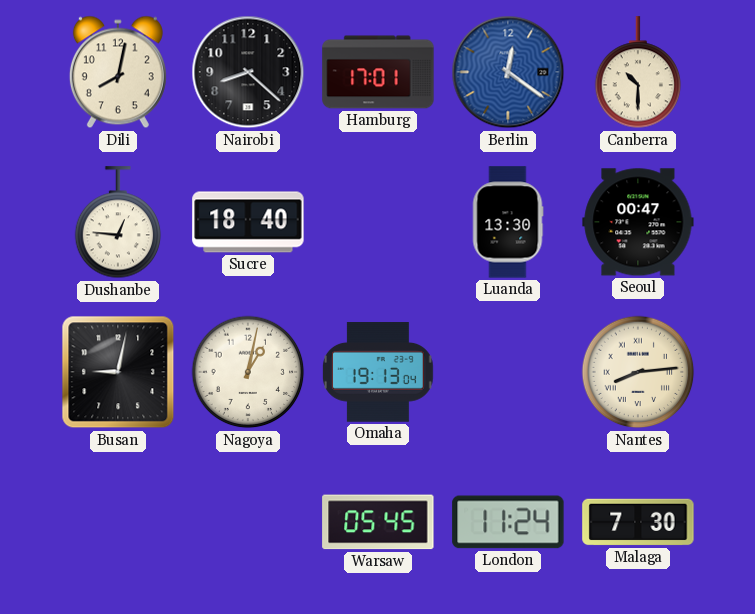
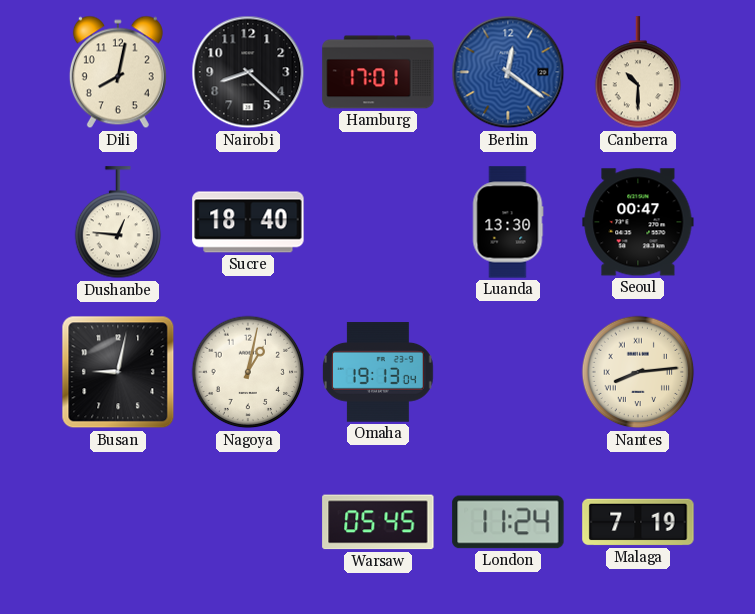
Malaga: 7:30 -> 7:19
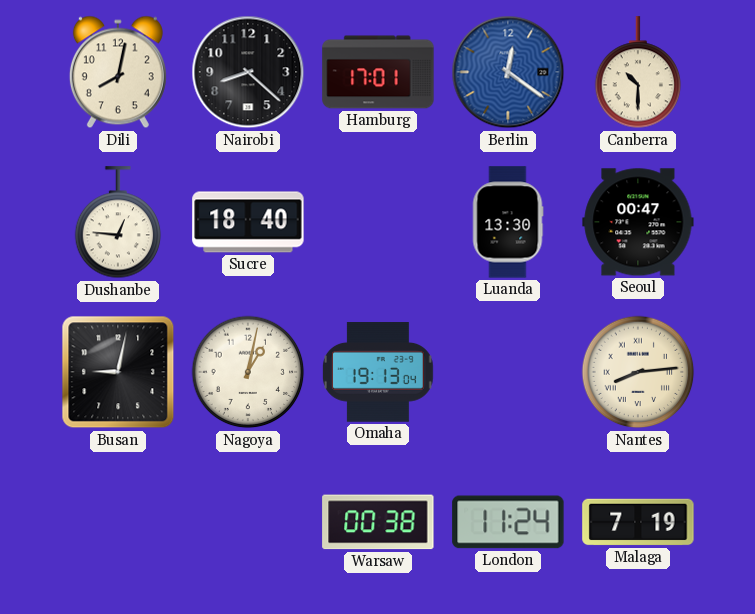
Warsaw: 05:45 -> 00:38
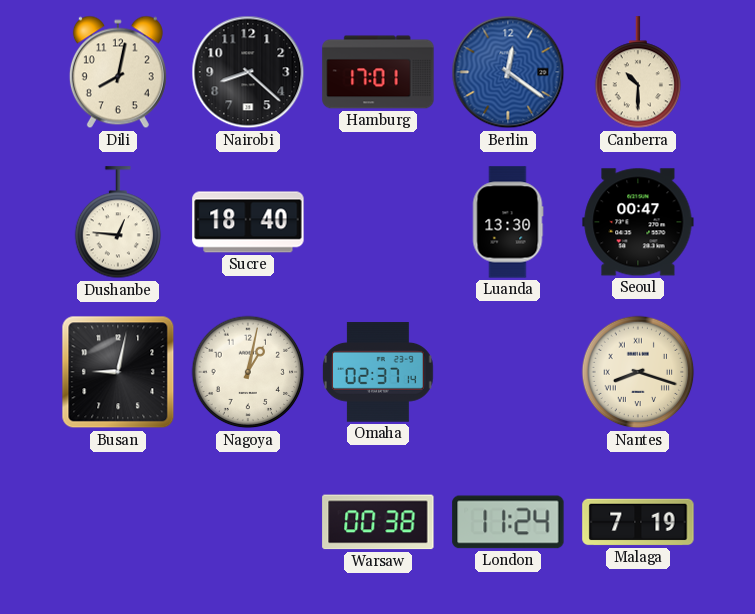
Omaha: 19:13 -> 02:37
Nantes: 8:14 -> 8:18
